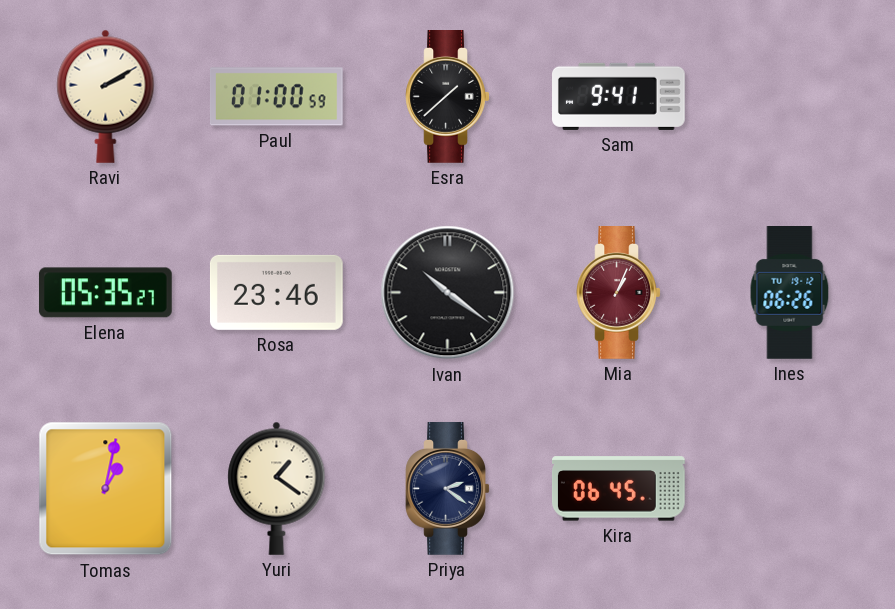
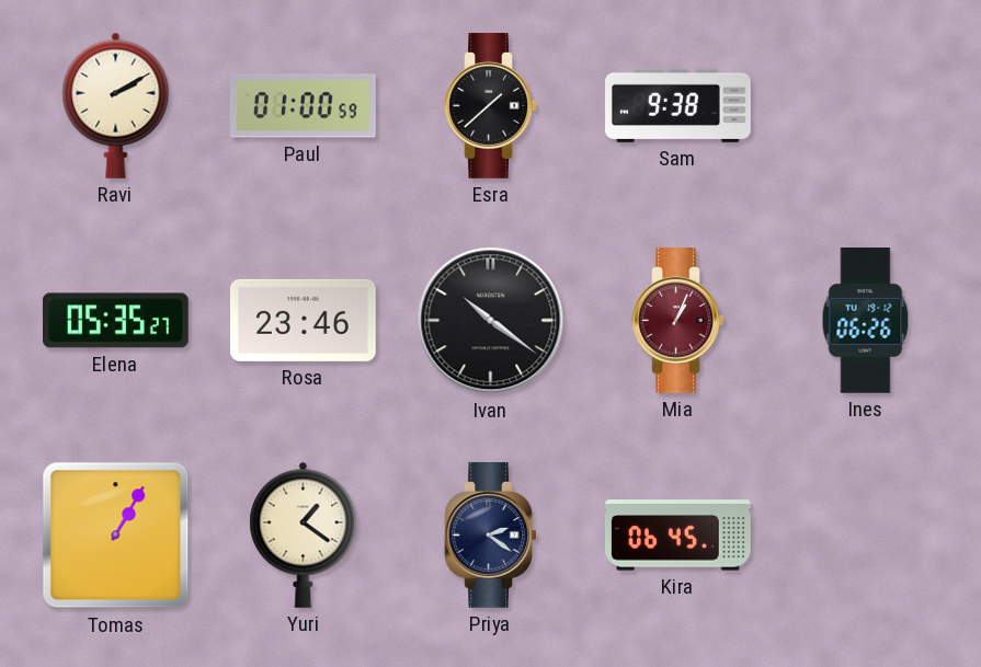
Sam: 9:41 -> 9:38
Tomas: 1:02 -> 1:05
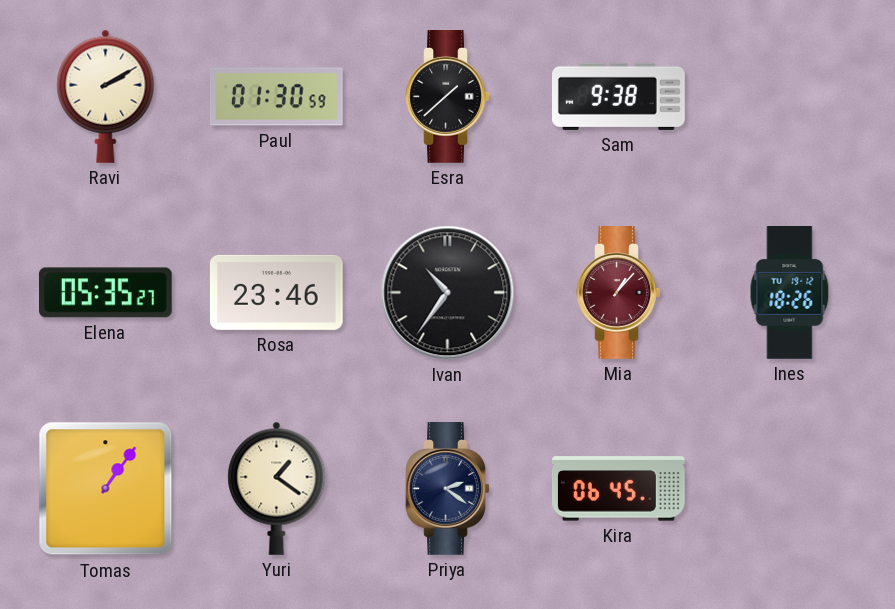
Paul: 01:00 -> 01:30
Ivan: 10:21 -> 10:36
Mia: 1:04 -> 1:07
Ines: 06:26 -> 18:26
Tomas: 1:05 -> 1:06
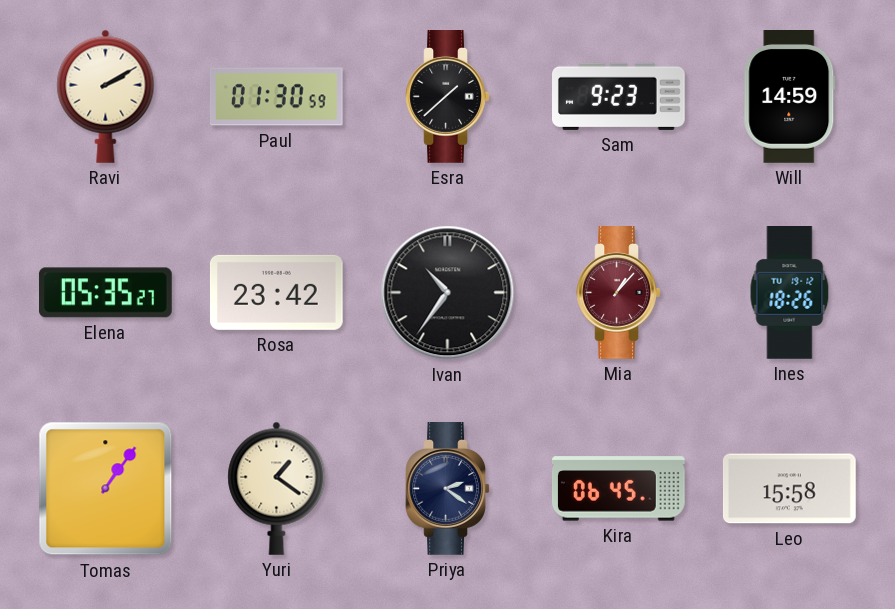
Sam: 9:38 -> 9:23
Will: none -> 14:59
Rosa: 23:46 -> 23:42
Leo: none -> 15:58
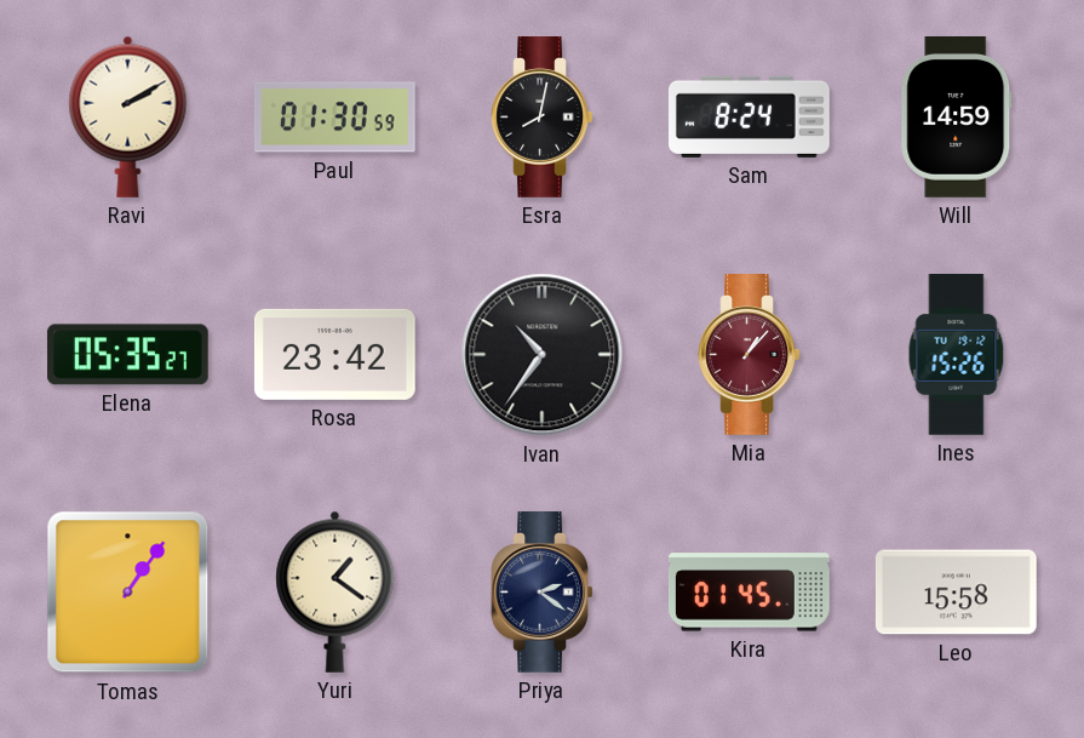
Esra: 1:38 -> 8:02
Sam: 9:23 -> 8:24
Ines: 18:26 -> 15:26
Kira: 06:45 -> 01:45
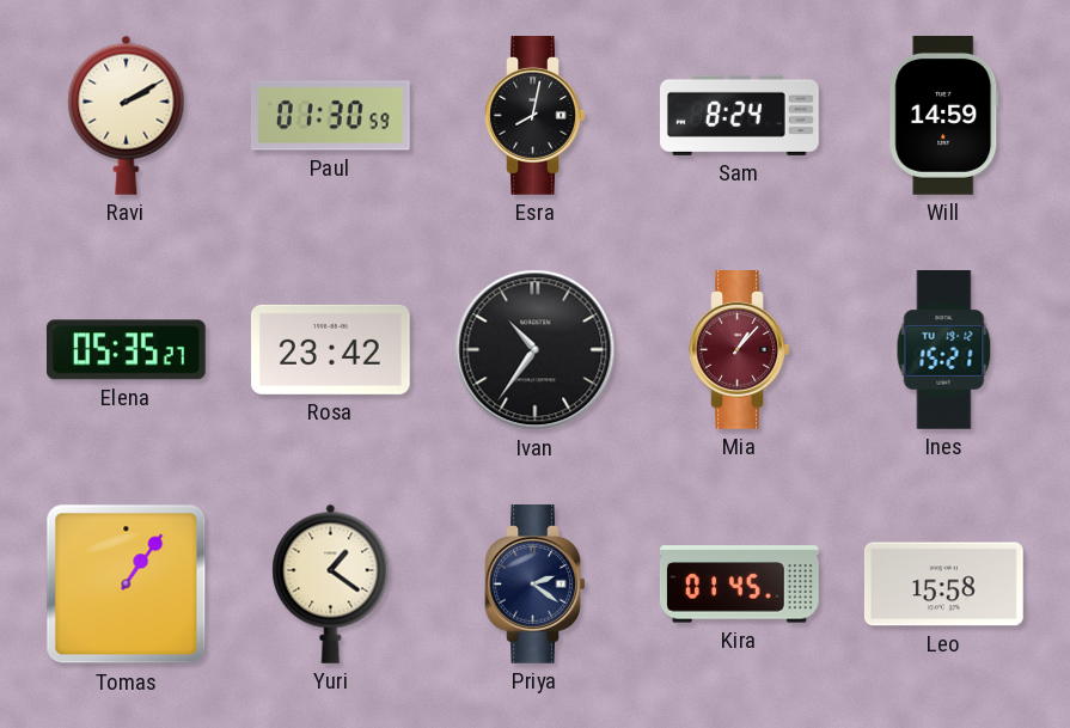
Ines: 15:26 -> 15:21
